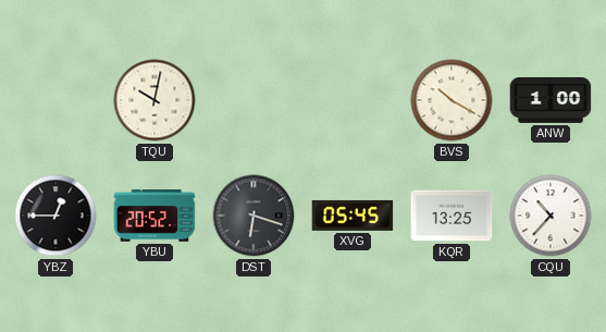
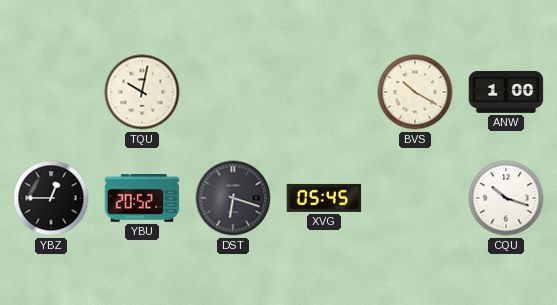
KQR: 13:25 -> none
CQU: 10:37 -> 10:18
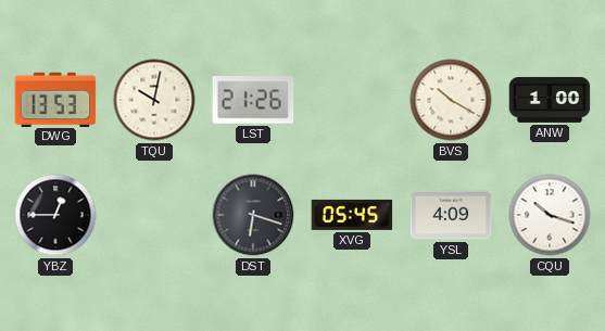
DWG: none -> 13:53
LST: none -> 21:26
YBU: 20:52 -> none
YSL: none -> 4:09
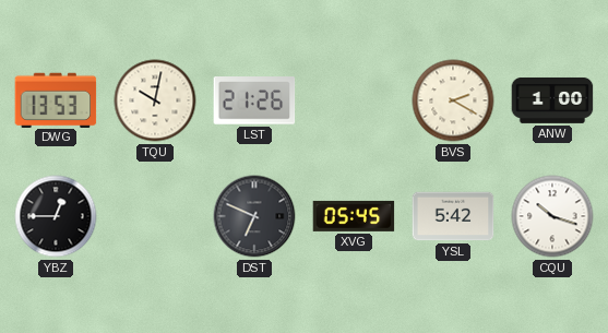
BVS: 10:20 -> 2:20
DST: 6:18 -> 6:49
YSL: 4:09 -> 5:42
